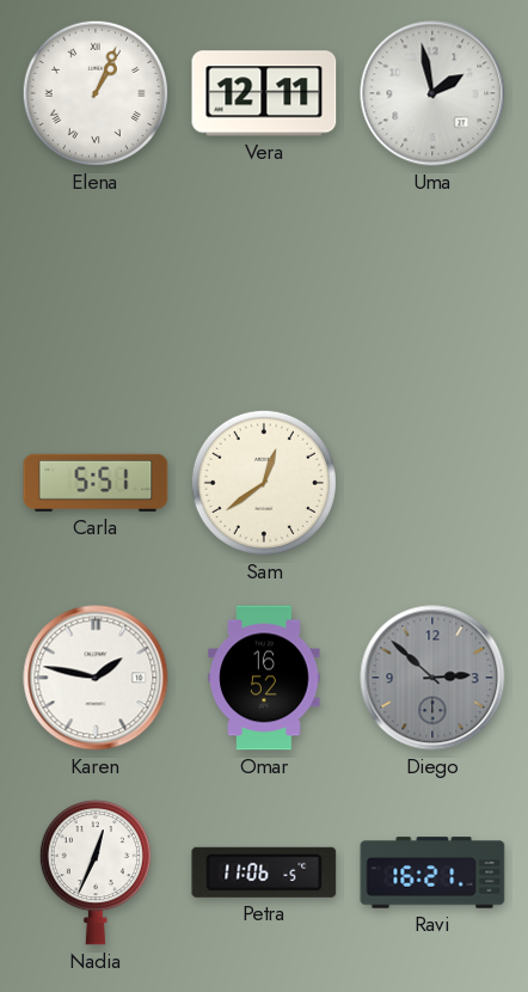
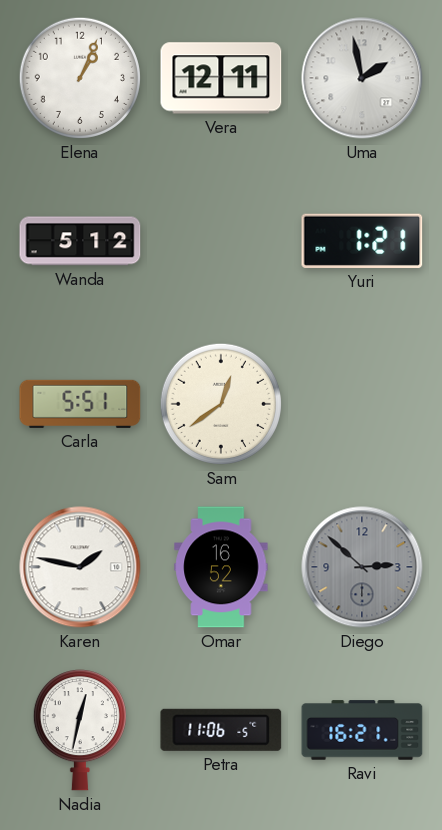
Elena numerals: Roman -> Arabic
Wanda: none -> 5:12
Yuri: none -> 1:21
Nadia: 12:34 -> 12:32
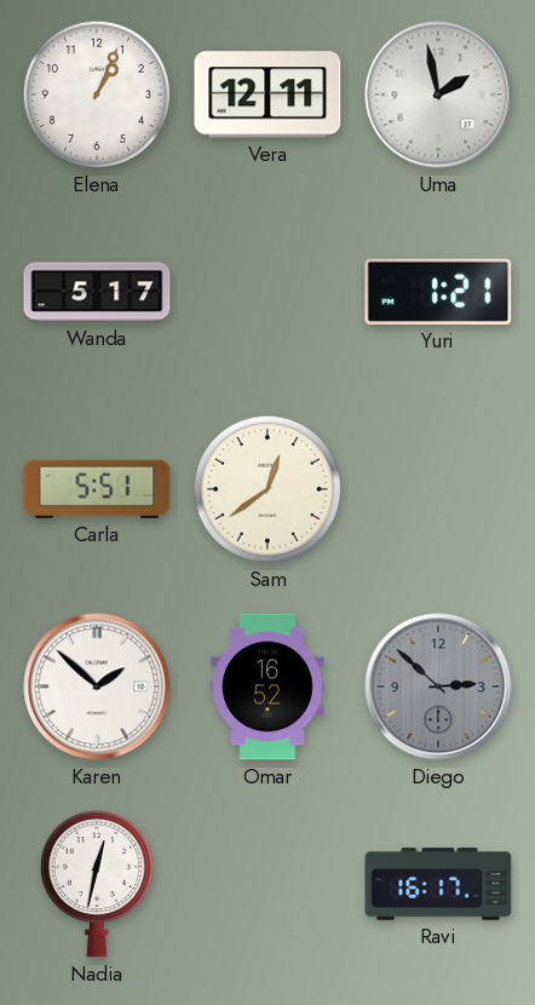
Wanda: 5:12 -> 5:17
Karen: 1:47 -> 1:52
Petra: 11:06 -> none
Ravi: 16:21 -> 16:17
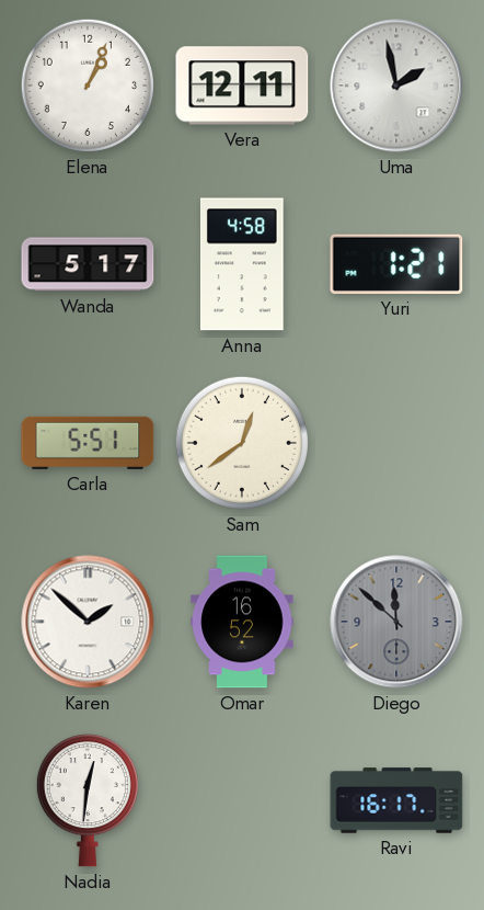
Anna: none -> 4:58
Diego: 2:52 -> 11:52
Nadia: 12:32 -> 12:31
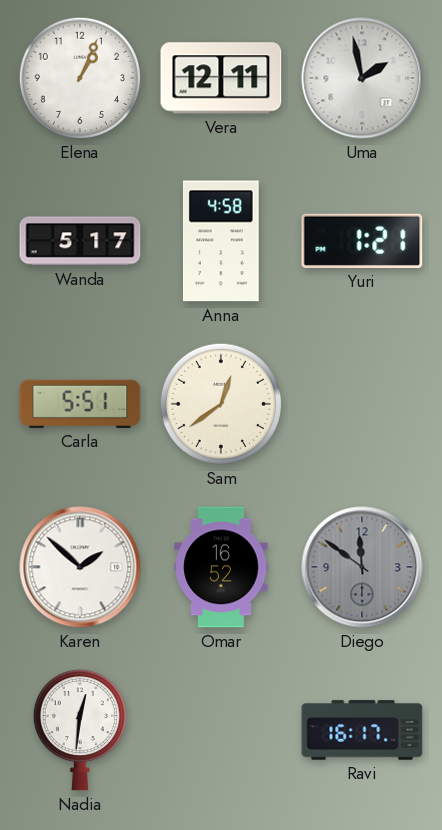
Diego: 11:52 -> 11:51
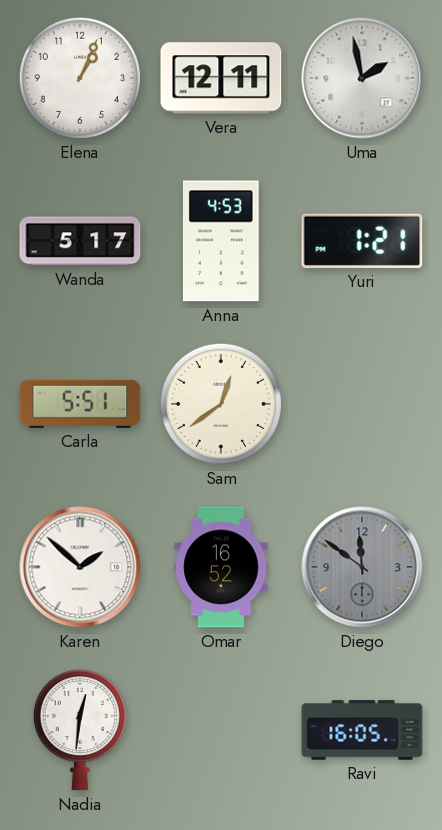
Anna: 4:58 -> 4:53
Ravi: 16:17 -> 16:05
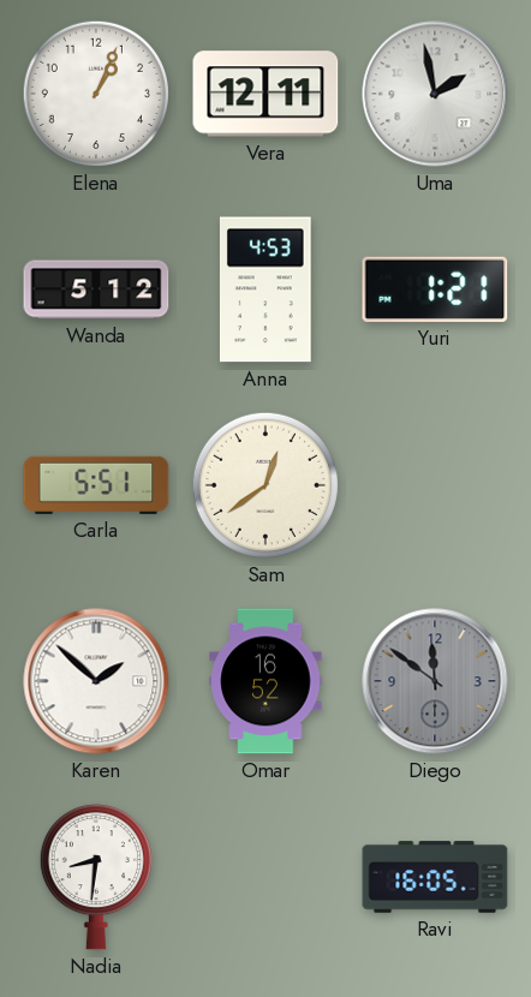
Wanda: 5:17 -> 5:12
Nadia: 12:31 -> 8:31
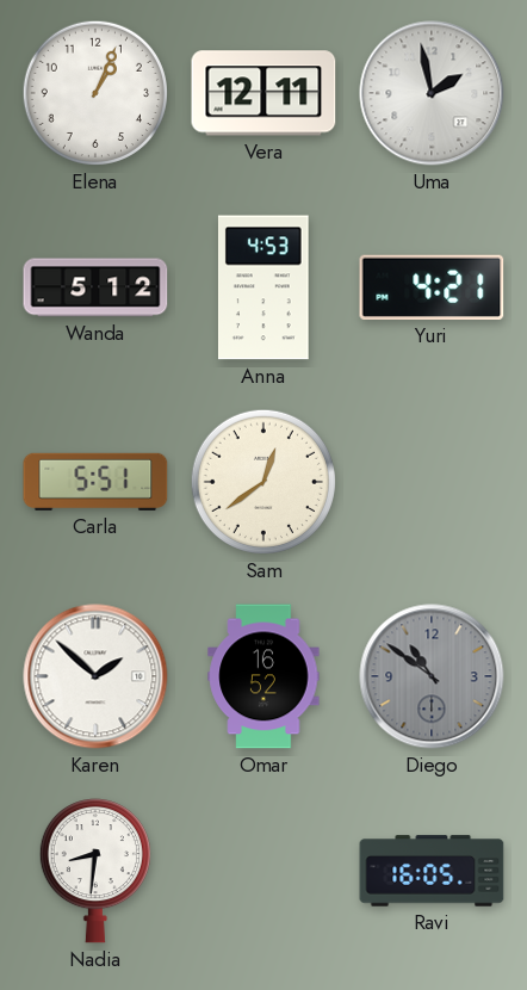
Yuri: 1:21 -> 4:21
Diego: 11:51 -> 10:51
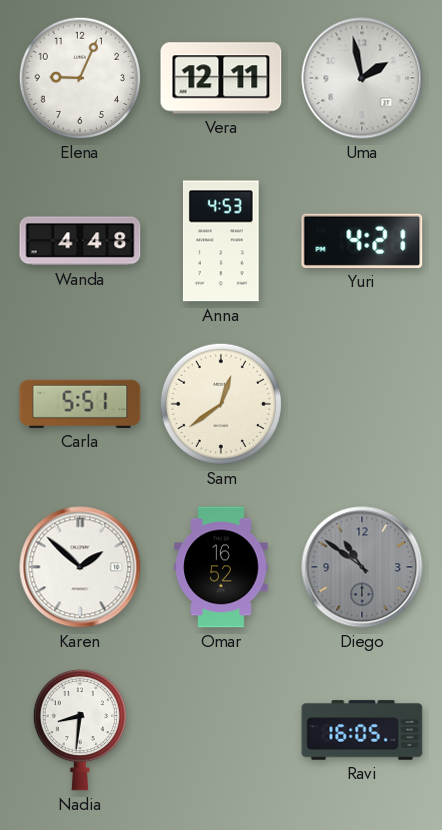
Elena: 1:04 -> 9:04
Wanda: 5:12 -> 4:48
